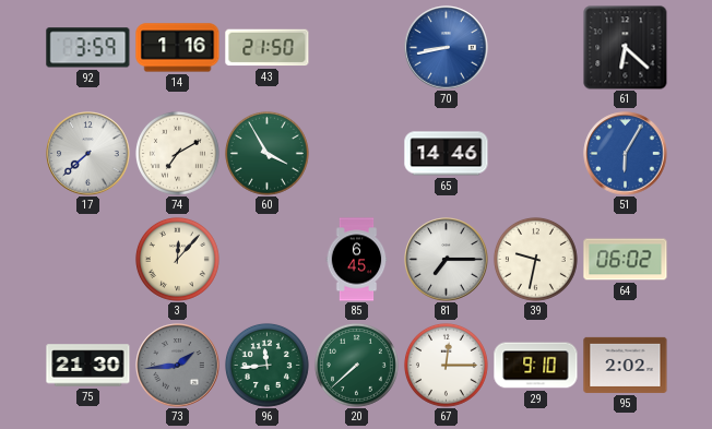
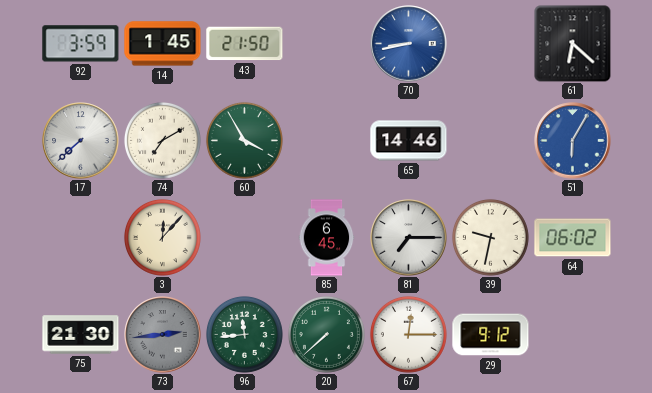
14: 1:16 -> 1:45
73: 1:44 -> 2:44
29: 9:10 -> 9:12
95: 2:02 -> none
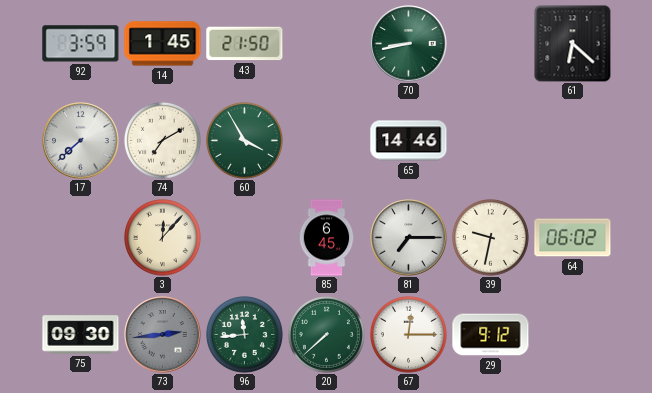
70 dial: blue -> green
51: 6:05 -> none
75: 21:30 -> 09:30
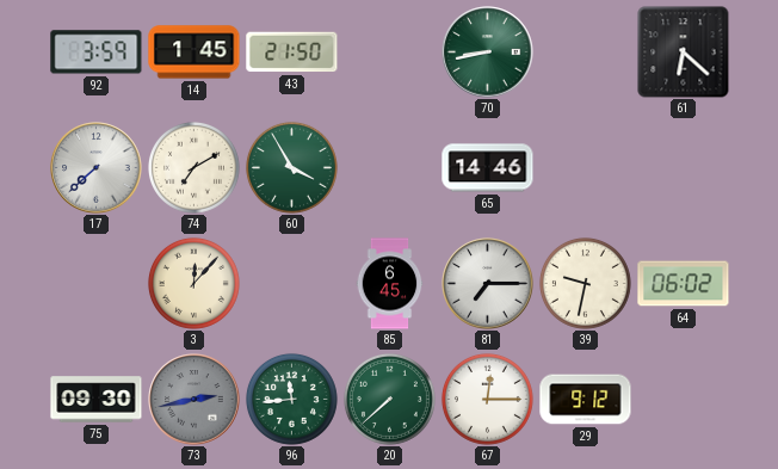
73: 2:44 -> 2:43
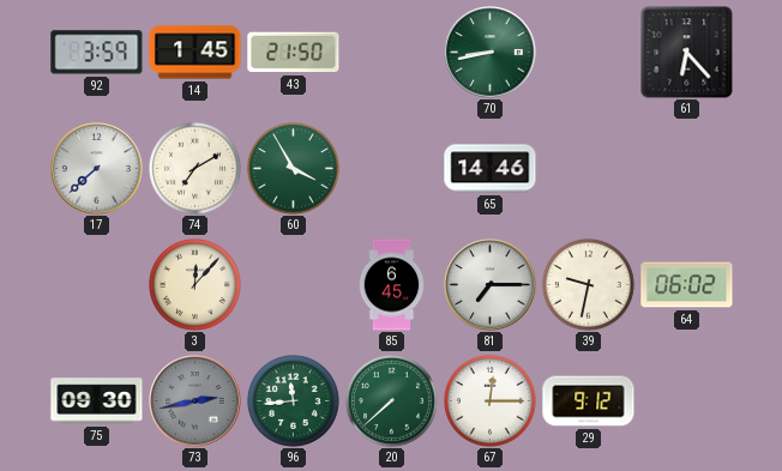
61: 6:22 -> 6:23
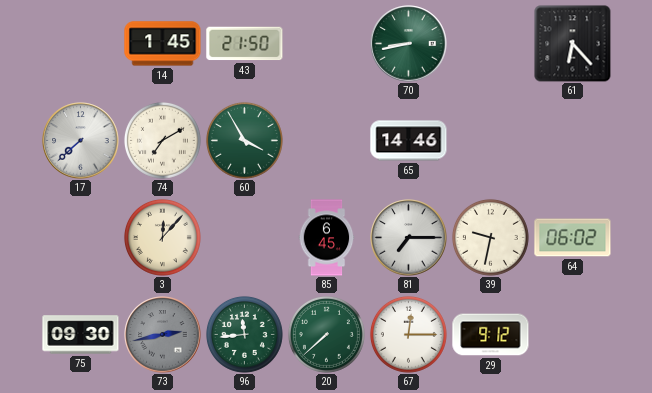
92: 3:59 -> none
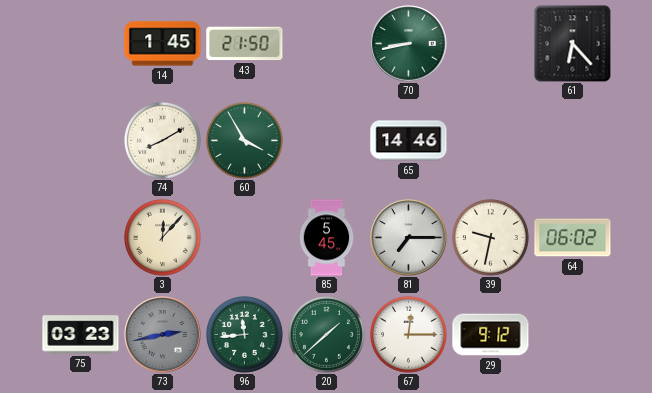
17: 7:38 -> none
74: 7:10 -> 8:10
85: 6:45 -> 5:45
75: 09:30 -> 03:23
20: 7:38 -> 1:38
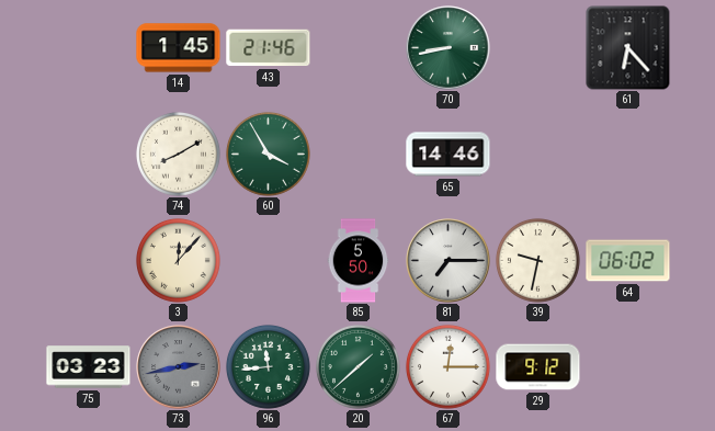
43: 21:50 -> 21:46
85: 5:45 -> 5:50
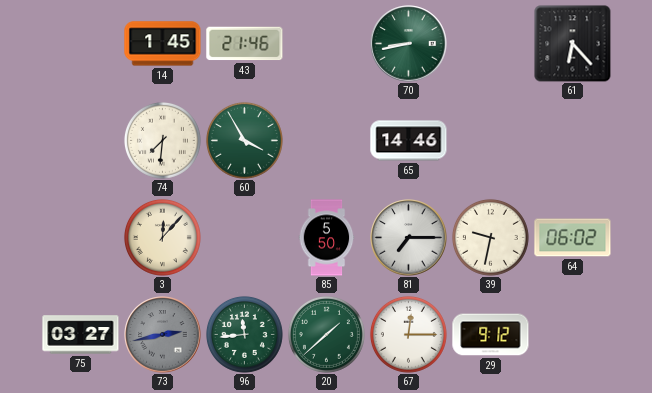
74: 8:10 -> 7:31
75: 03:23 -> 03:27
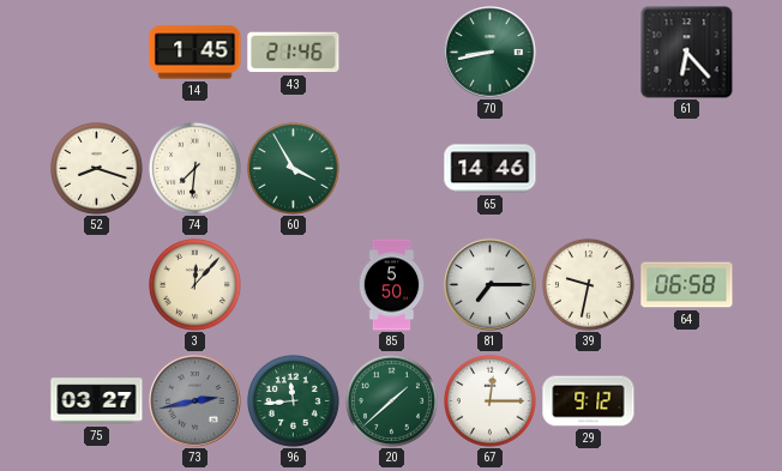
52: none -> 8:18
64: 06:02 -> 06:58
